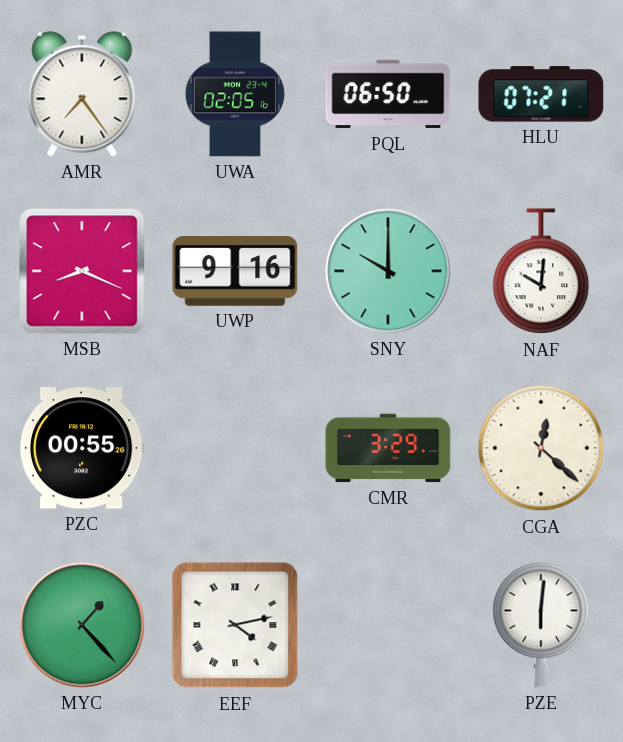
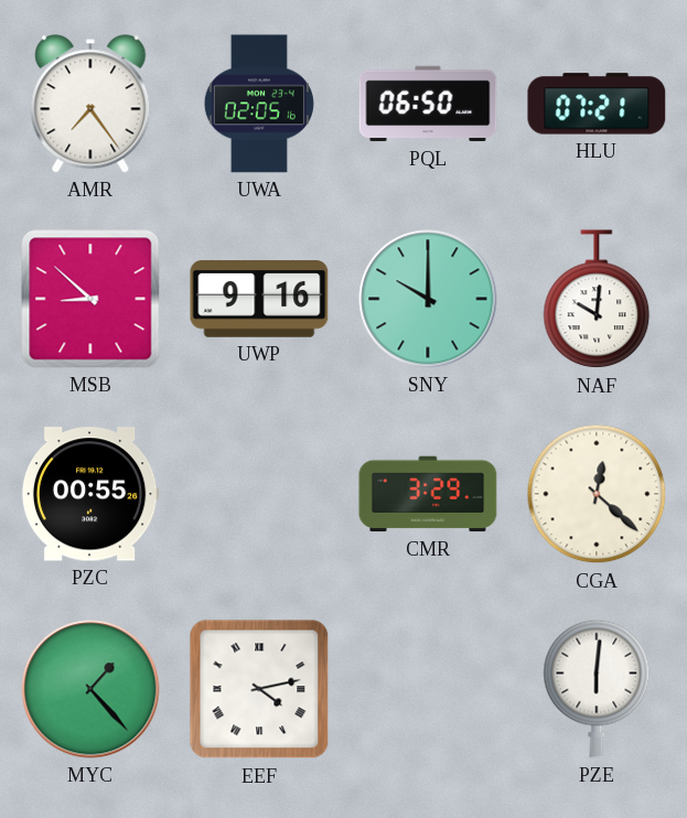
MSB: 8:19 -> 8:52
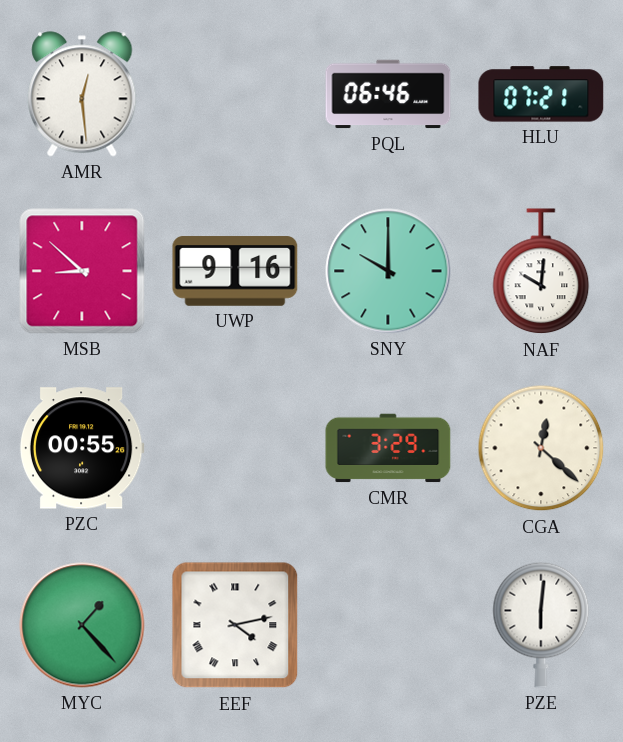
AMR: 7:24 -> 12:29
UWA: 02:05 -> none
PQL: 06:50 -> 06:46
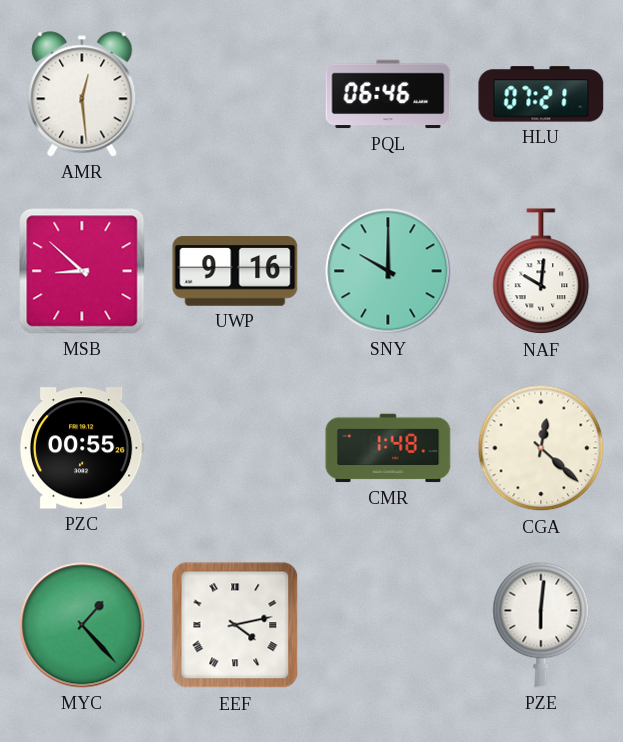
CMR: 3:29 -> 1:48
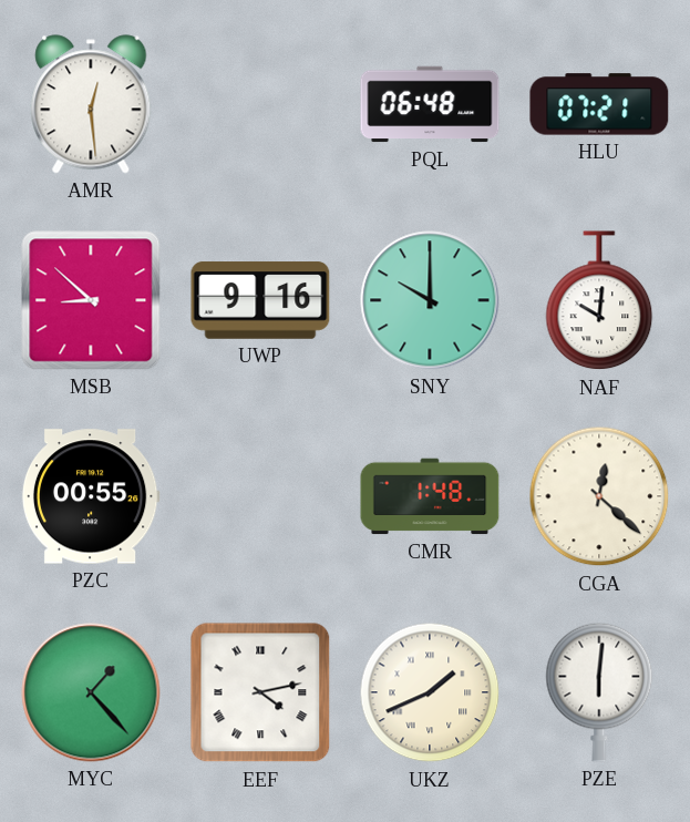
PQL: 06:46 -> 06:48
UKZ: none -> 1:41
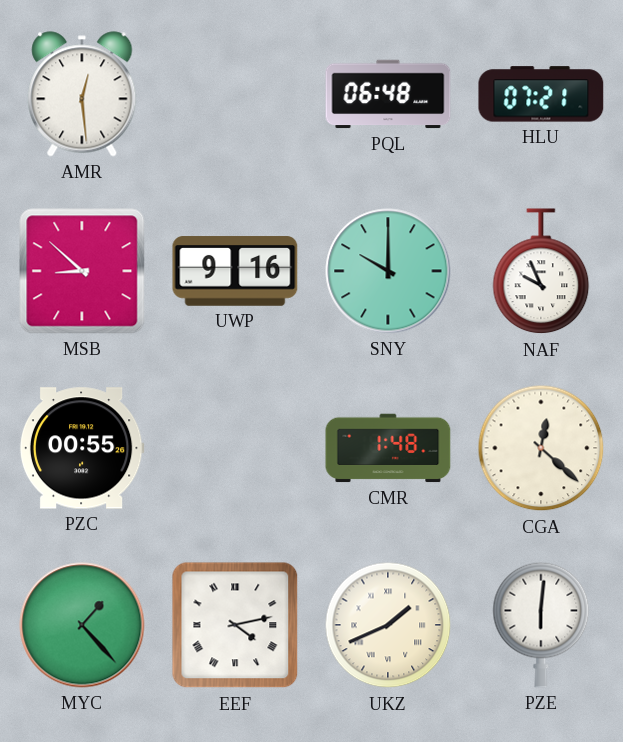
NAF: 10:01 -> 9:56
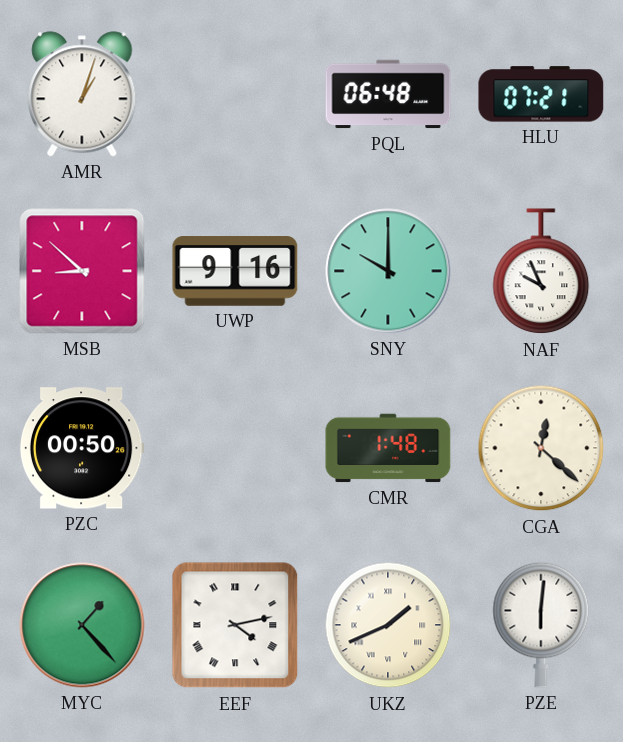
AMR: 12:29 -> 1:03
PZC: 00:55 -> 00:50
